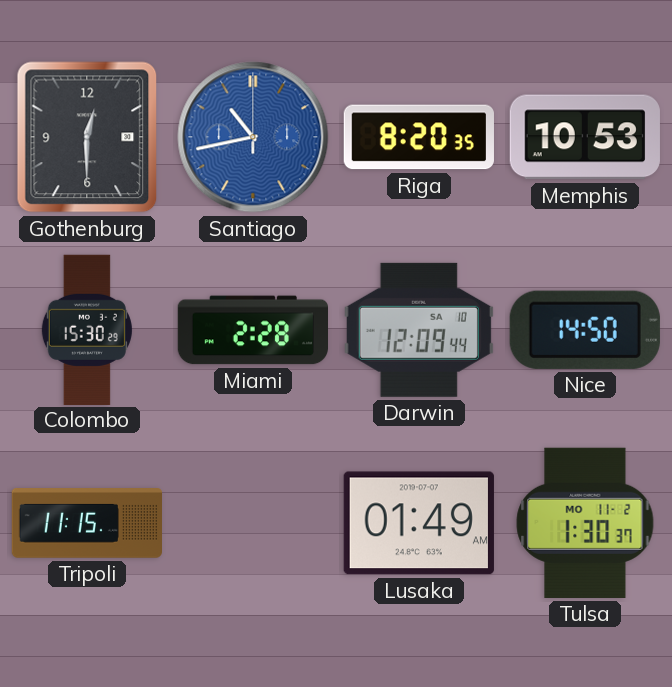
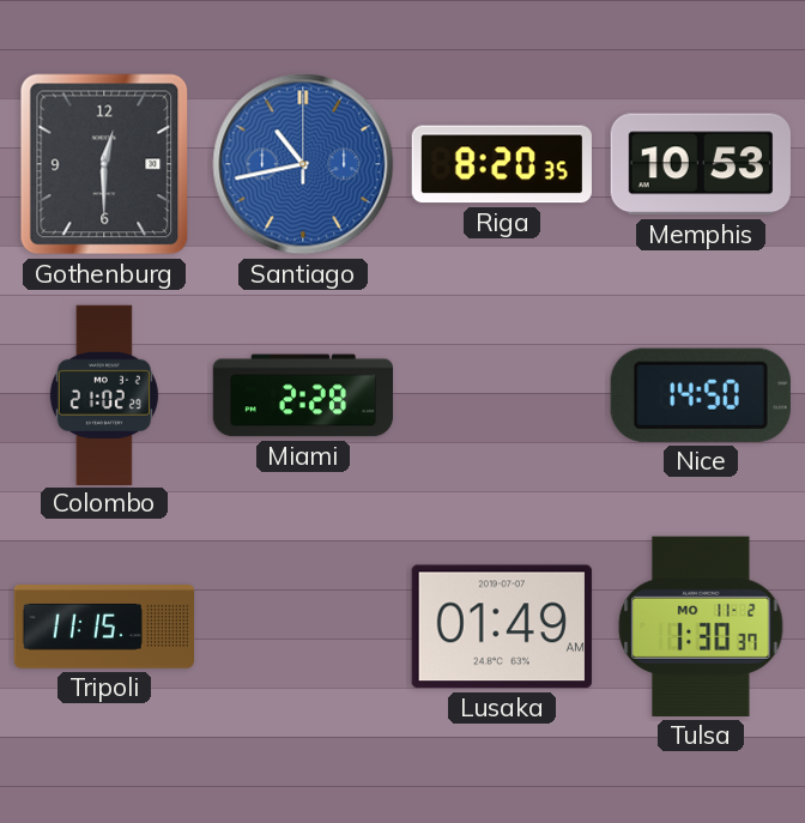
Colombo: 15:30 -> 21:02
Darwin: 12:09 -> none
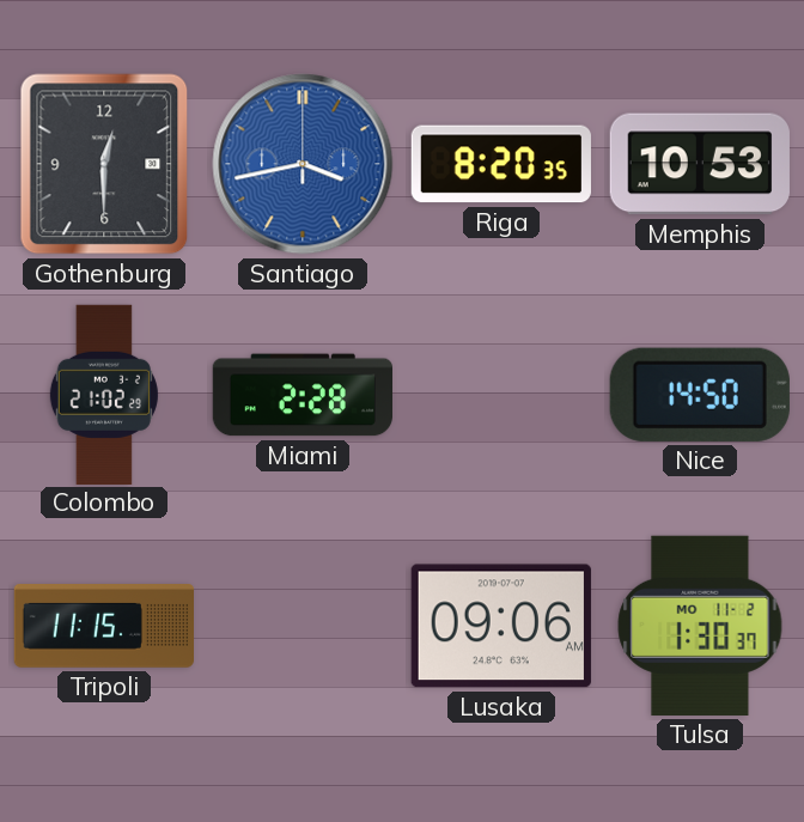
Santiago: 10:43 -> 3:43
Lusaka: 01:49 -> 09:06
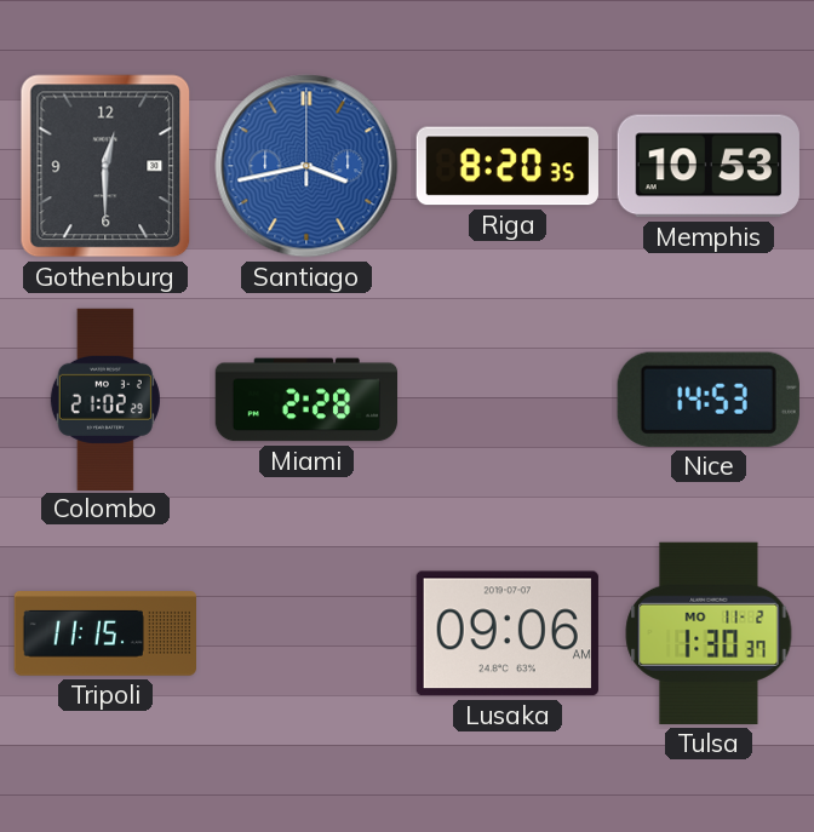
Nice: 14:50 -> 14:53
